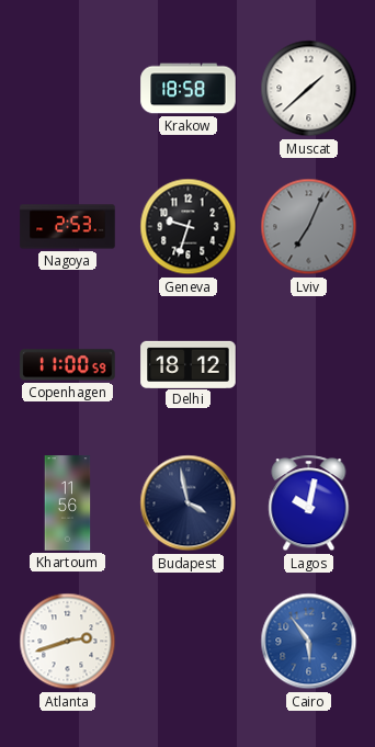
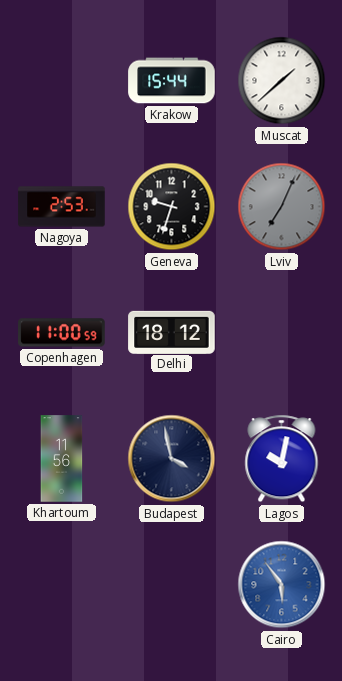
Krakow: 18:58 -> 15:44
Atlanta: 2:42 -> none
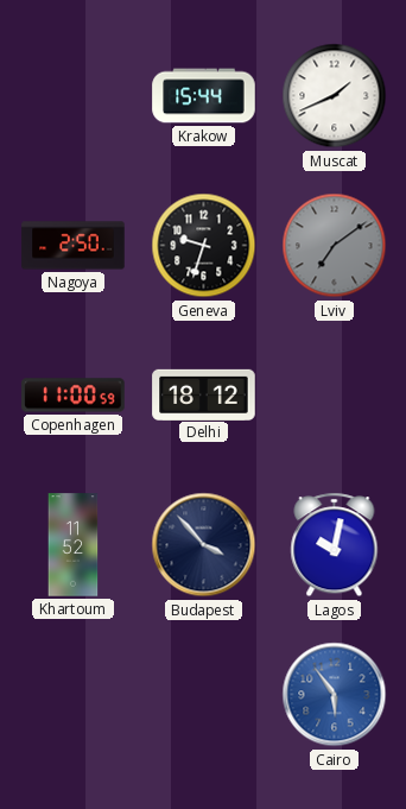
Muscat: 1:38 -> 1:41
Nagoya: 2:53 -> 2:50
Lviv: 7:04 -> 7:09
Khartoum: 11:56 -> 11:52
Budapest: 3:58 -> 3:53
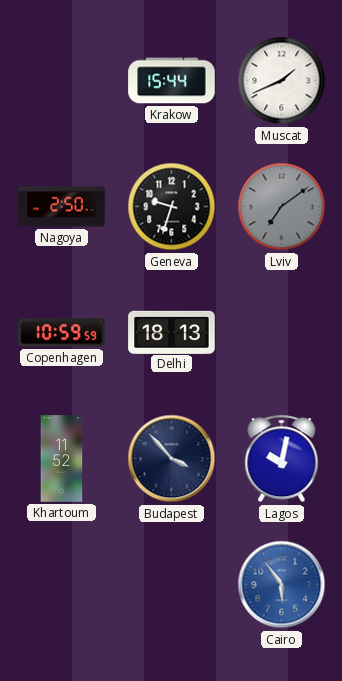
Copenhagen: 11:00 -> 10:59
Delhi: 18:12 -> 18:13
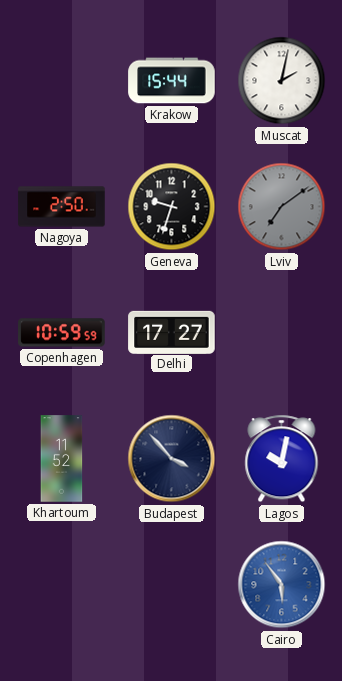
Muscat: 1:41 -> 2:02
Delhi: 18:13 -> 17:27
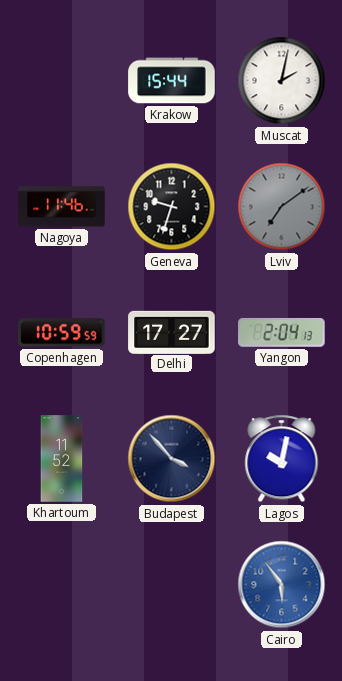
Nagoya: 2:50 -> 11:46
Yangon: none -> 2:04
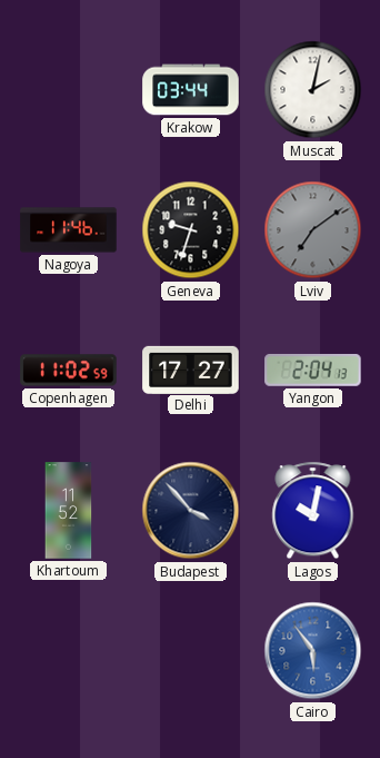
Krakow: 15:44 -> 03:44
Copenhagen: 10:59 -> 11:02
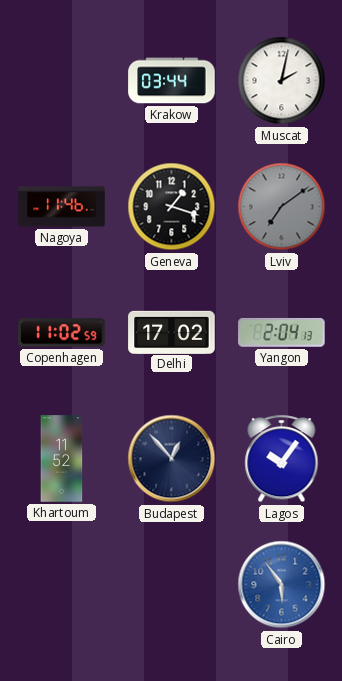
Geneva: 9:33 -> 1:18
Delhi: 17:27 -> 17:02
Budapest: 3:53 -> 12:53
Lagos: 10:02 -> 10:06
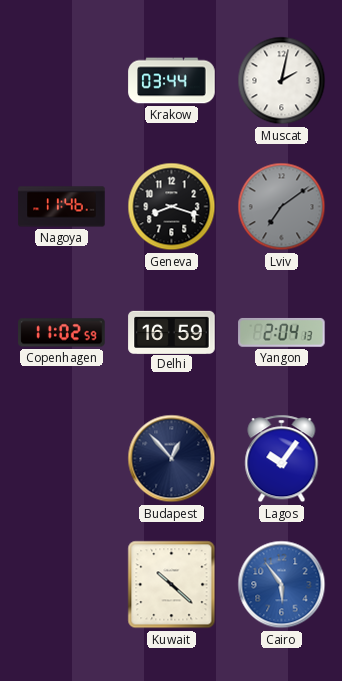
Geneva: 1:18 -> 8:18
Delhi: 17:02 -> 16:59
Khartoum: 11:52 -> none
Kuwait: none -> 10:22
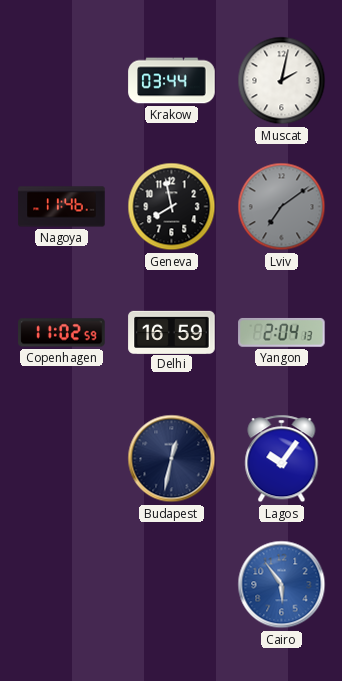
Geneva: 8:18 -> 7:58
Budapest: 12:53 -> 12:32
Kuwait: 10:22 -> none
